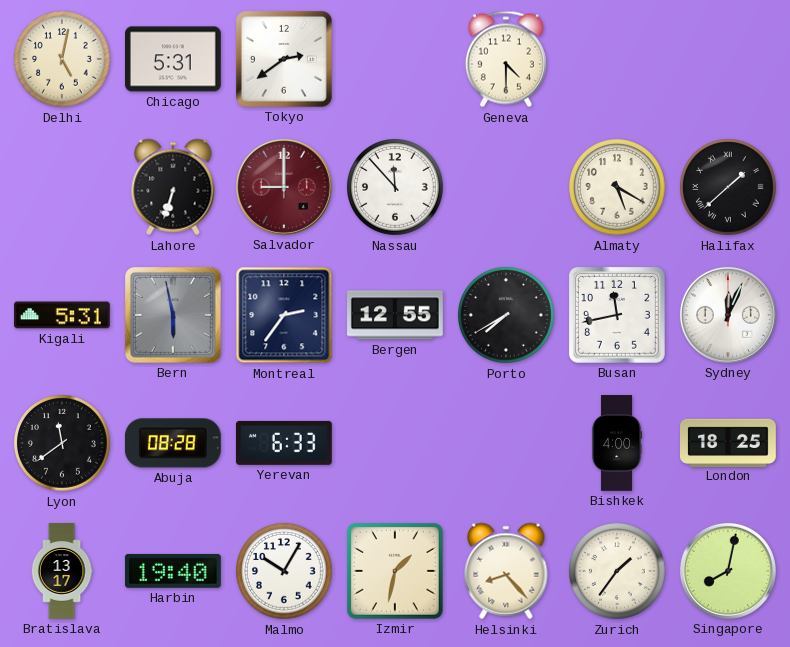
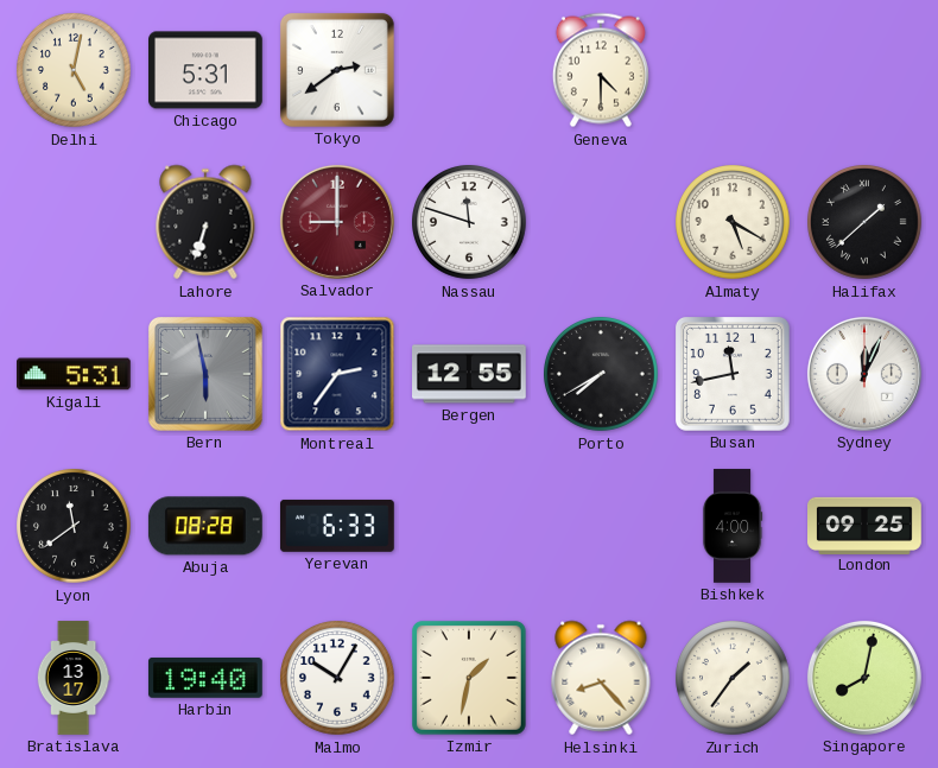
Nassau: 11:53 -> 11:48
London: 18:25 -> 09:25
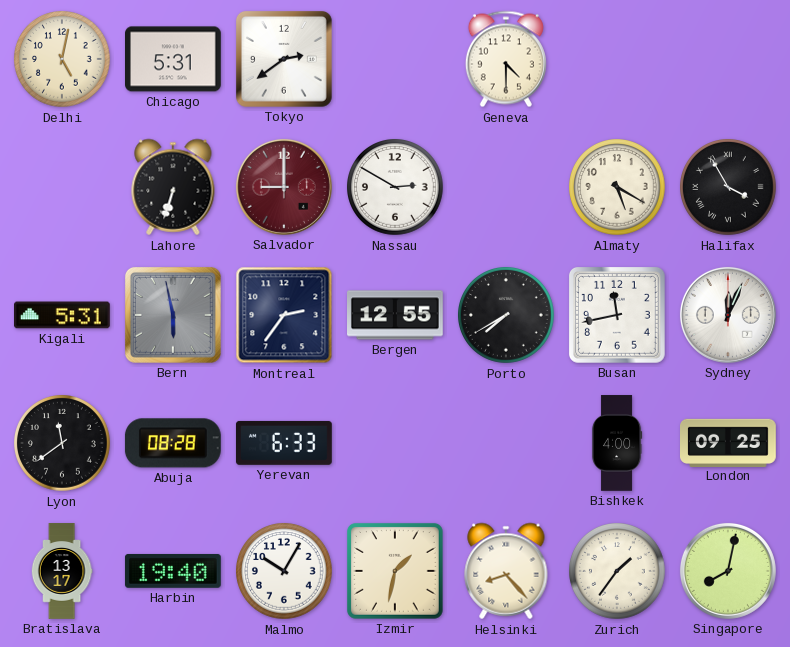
Nassau: 11:48 -> 2:50
Halifax: 1:38 -> 3:55
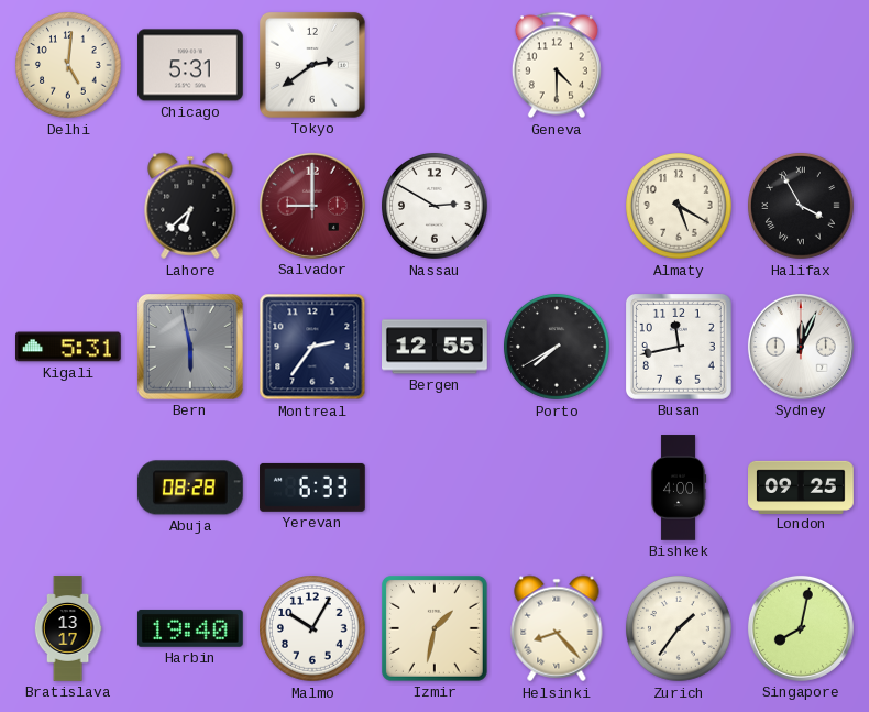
Delhi: 5:02 -> 5:01
Lahore: 6:33 -> 6:38
Lyon: 11:39 -> none
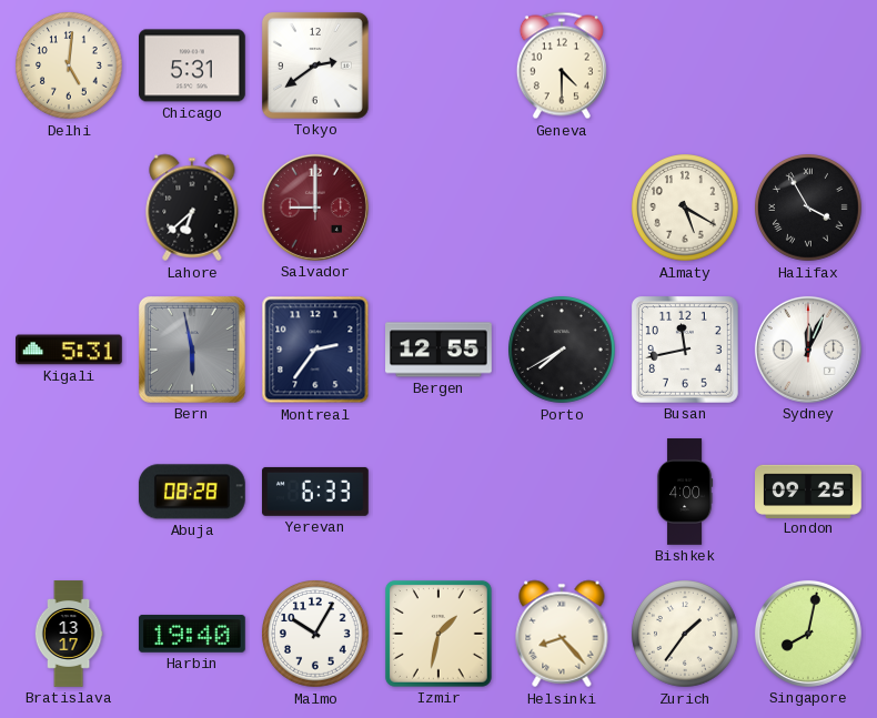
Nassau: 2:50 -> none
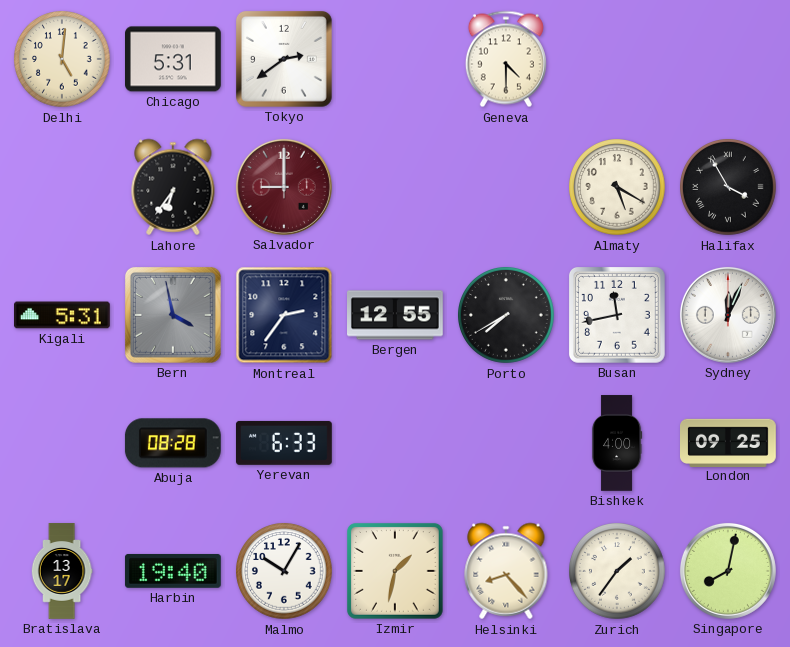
Lahore: 6:38 -> 6:36
Bern: 5:58 -> 3:58
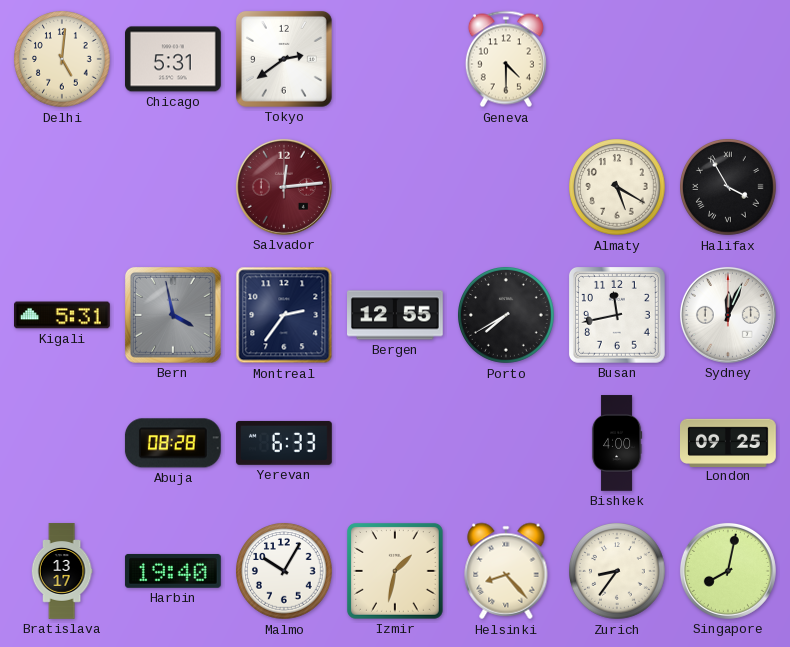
Lahore: 6:36 -> none
Salvador: 9:00 -> 12:14
Zurich: 1:36 -> 8:36
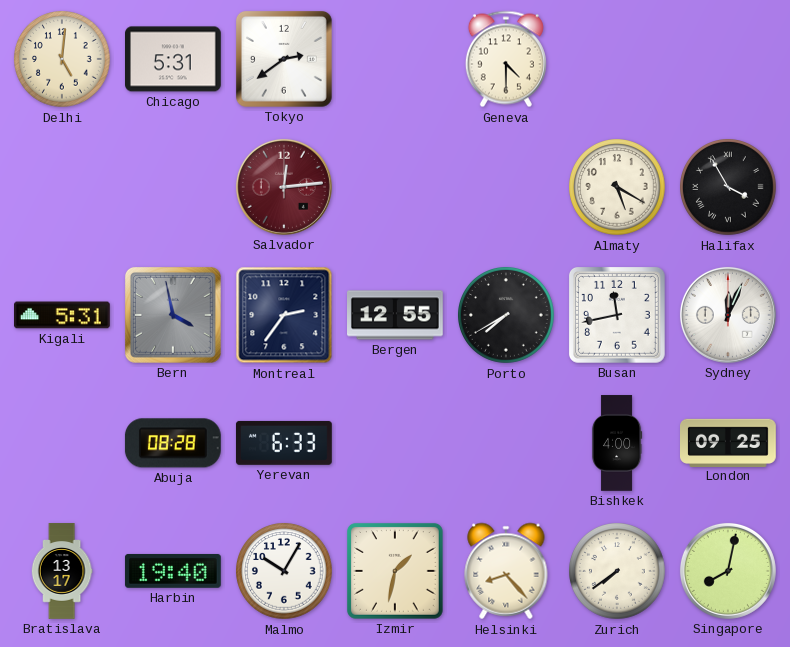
Zurich: 8:36 -> 7:39
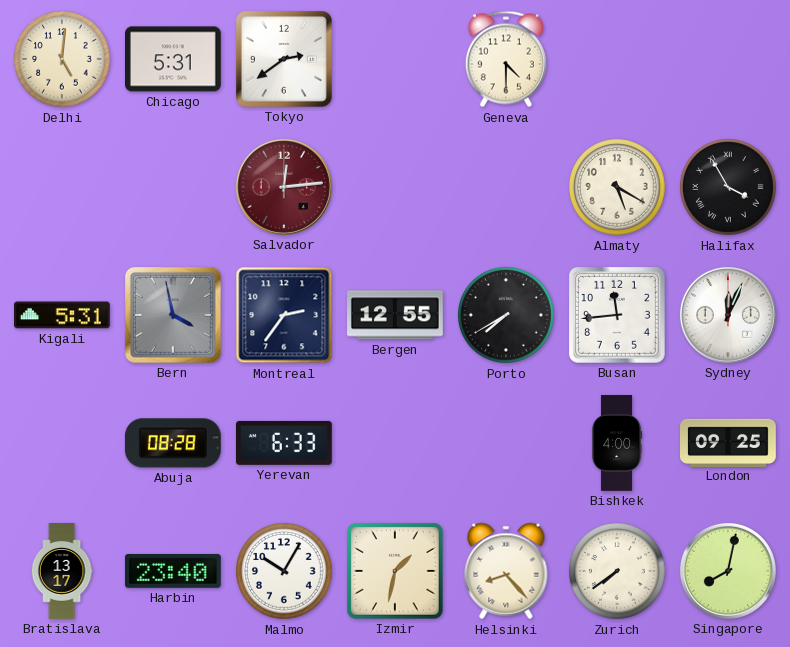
Busan: 11:43 -> 11:44
Harbin: 19:40 -> 23:40
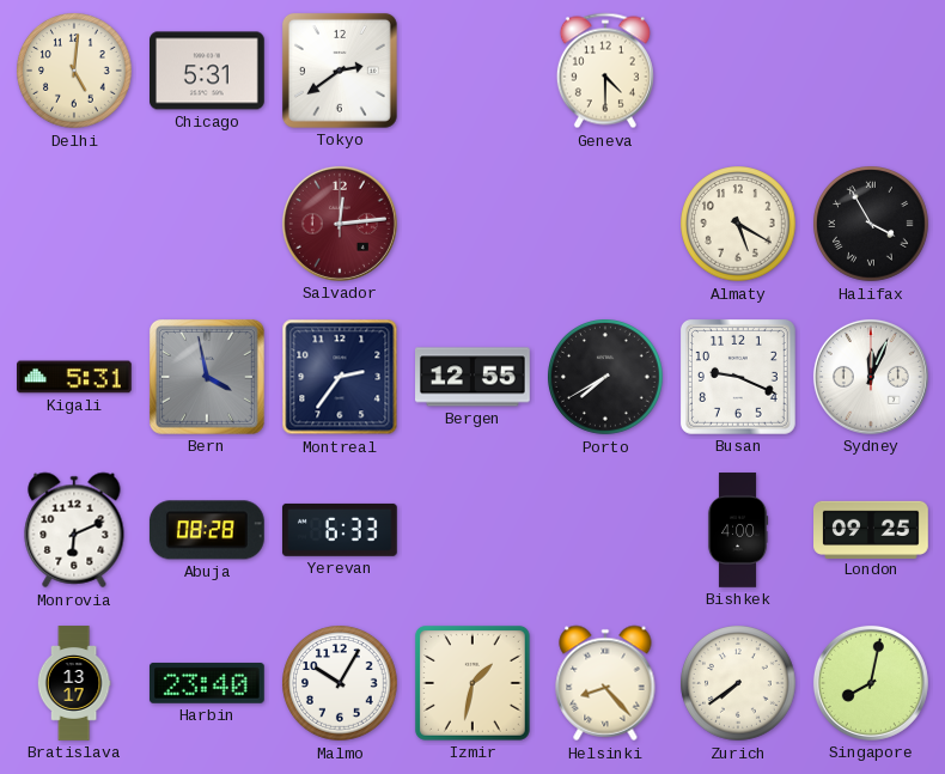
Busan: 11:44 -> 9:19
Monrovia: none -> 6:11
